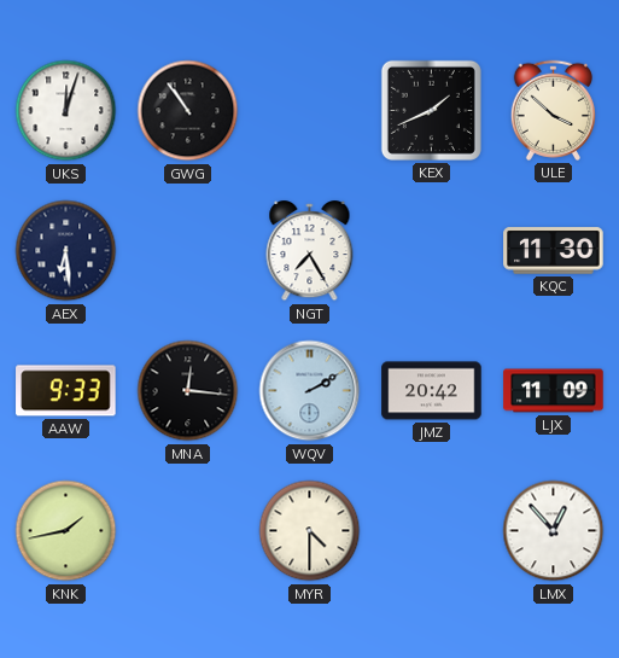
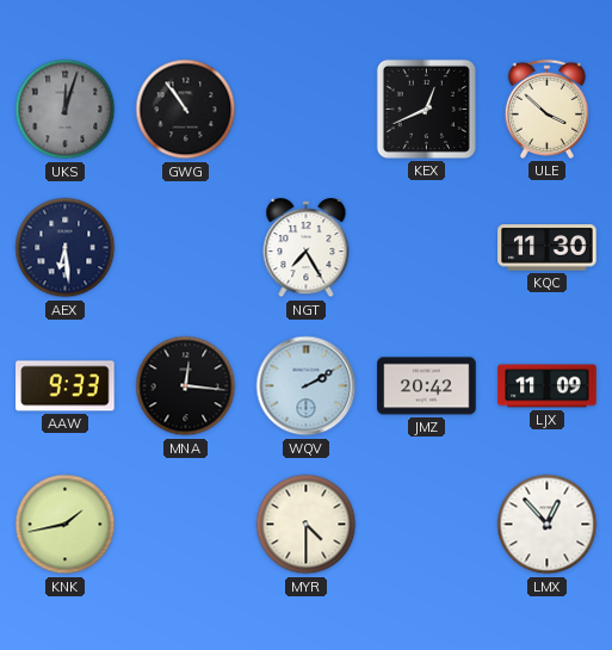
UKS dial: white -> grey
KEX: 1:41 -> 12:41
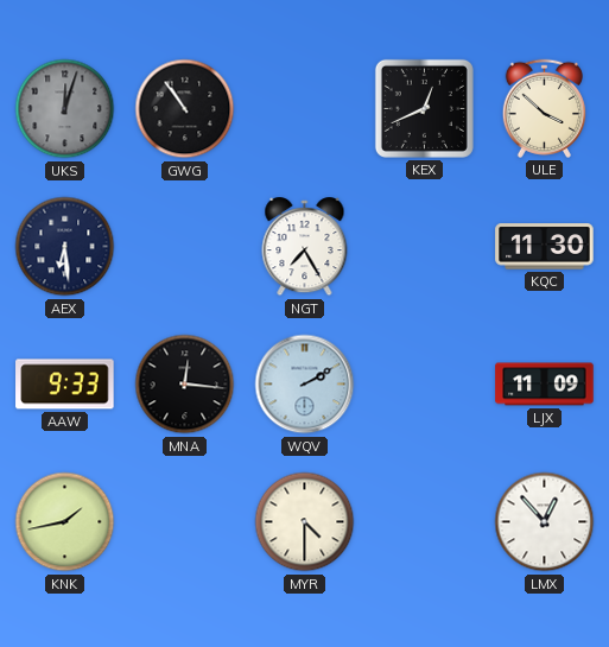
JMZ: 20:42 -> none
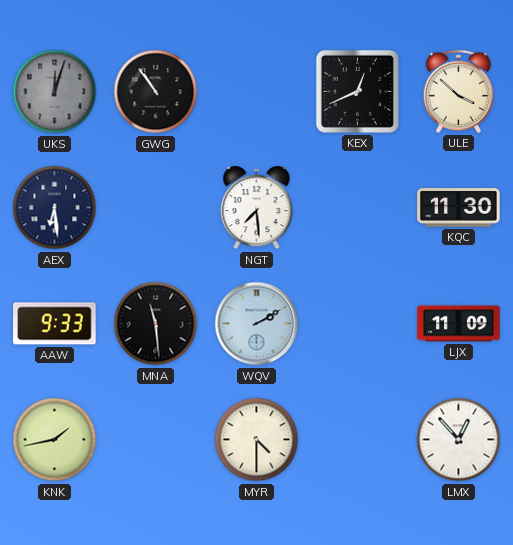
NGT: 7:25 -> 7:29
MNA: 12:16 -> 11:29
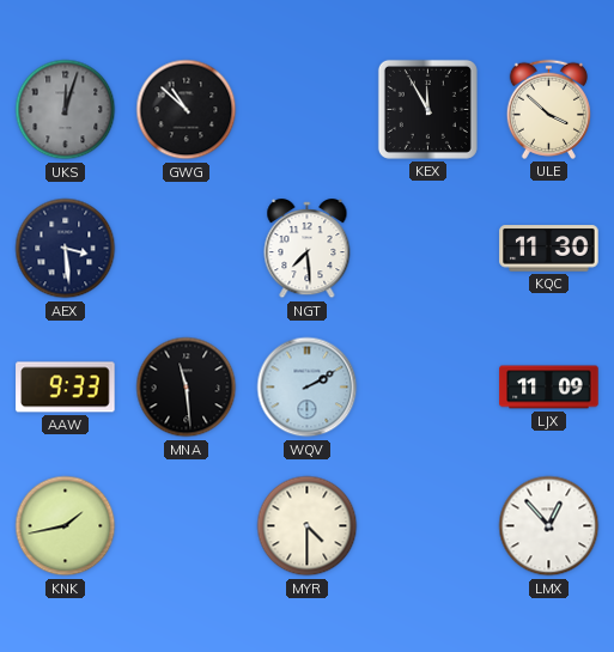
GWG: 10:54 -> 10:52
KEX: 12:41 -> 11:55
AEX: 6:29 -> 3:29
